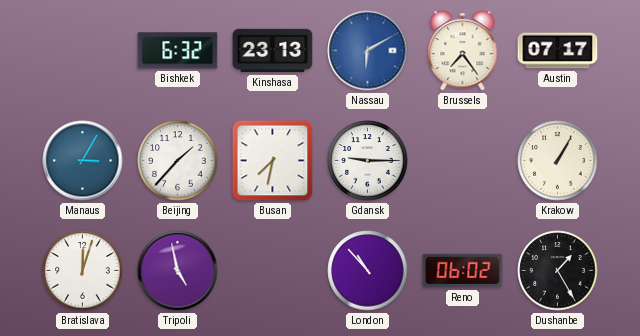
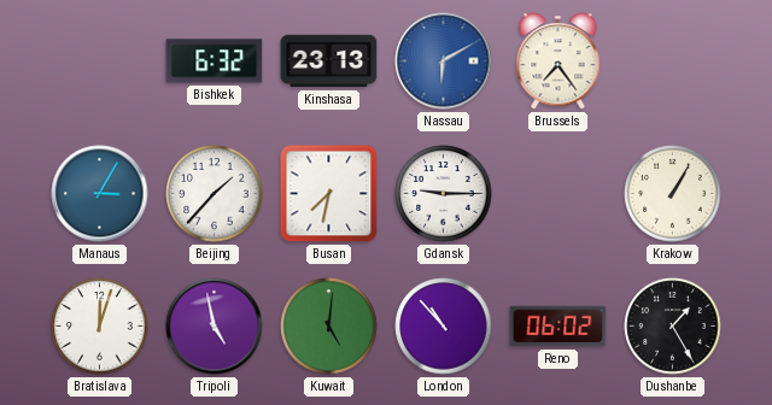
Austin: 07:17 -> none
Kuwait: none -> 5:01
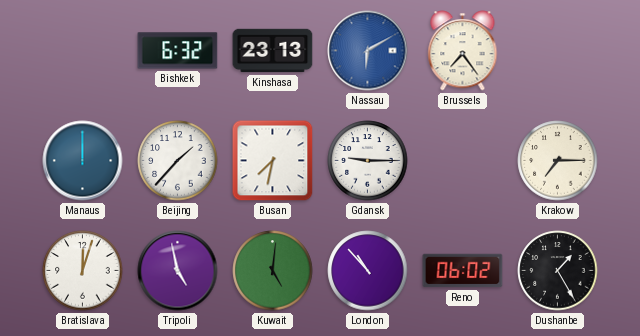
Manaus: 3:05 -> 12:00
Krakow: 1:05 -> 7:15
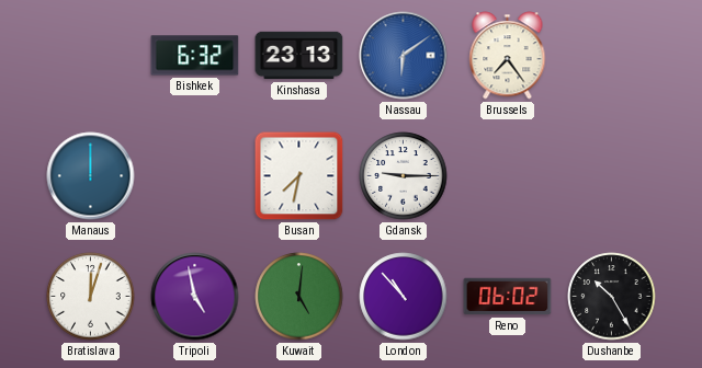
Nassau: 6:10 -> 6:09
Beijing: 1:37 -> none
Krakow: 7:15 -> none
Dushanbe: 1:25 -> 10:25
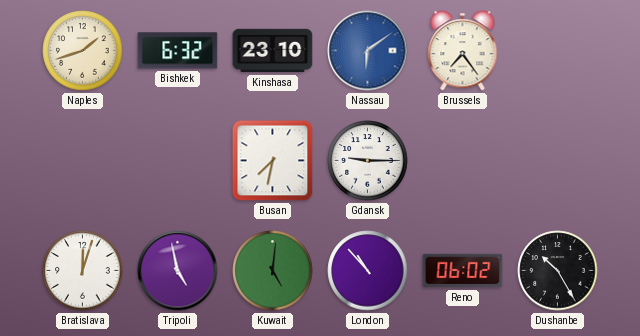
Naples: none -> 1:42
Kinshasa: 23:13 -> 23:10
Manaus: 12:00 -> none
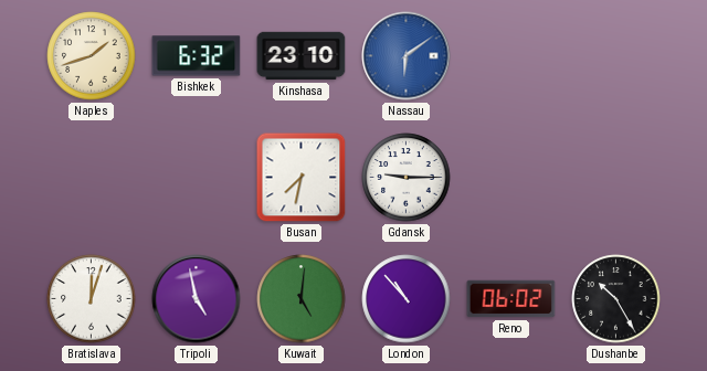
Brussels: 7:24 -> none
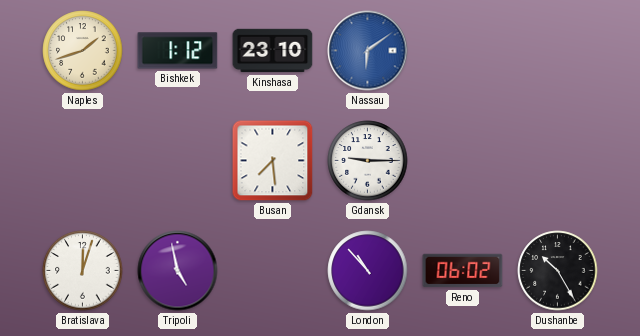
Bishkek: 6:32 -> 1:12
Busan: 7:32 -> 7:29
Kuwait: 5:01 -> none
